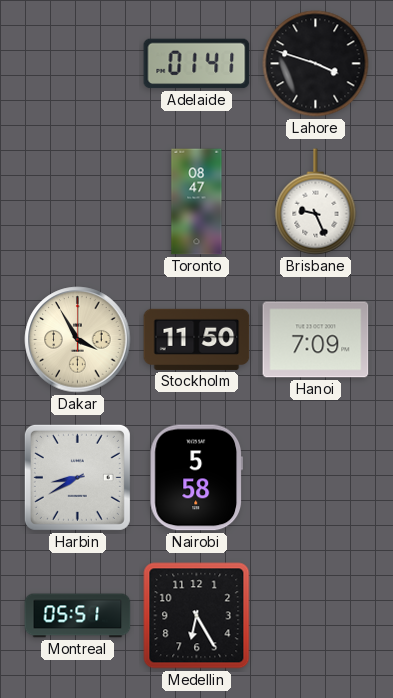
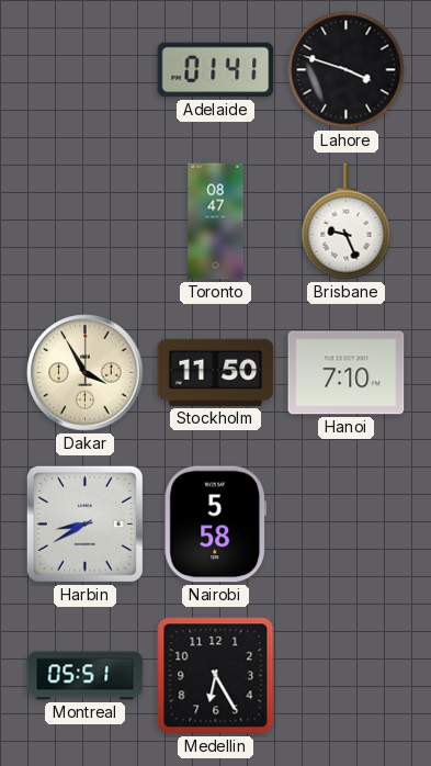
Hanoi: 7:09 -> 7:10
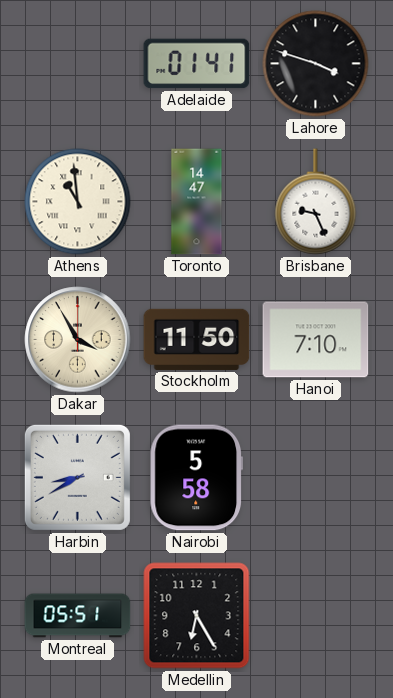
Athens: none -> 10:59
Toronto: 08:47 -> 14:47
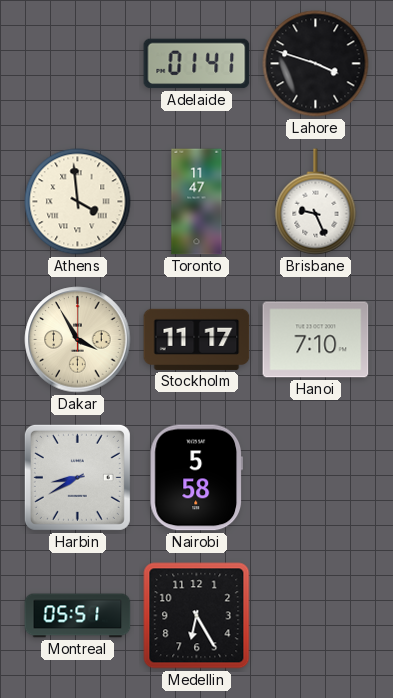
Athens: 10:59 -> 3:59
Toronto: 14:47 -> 11:47
Stockholm: 11:50 -> 11:17
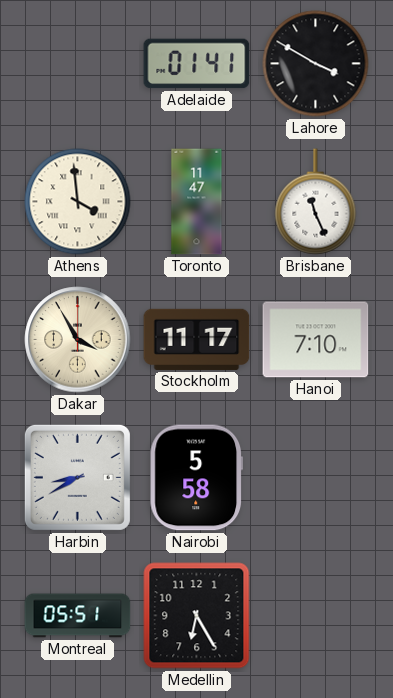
Lahore: 3:48 -> 3:50
Brisbane: 9:26 -> 11:26
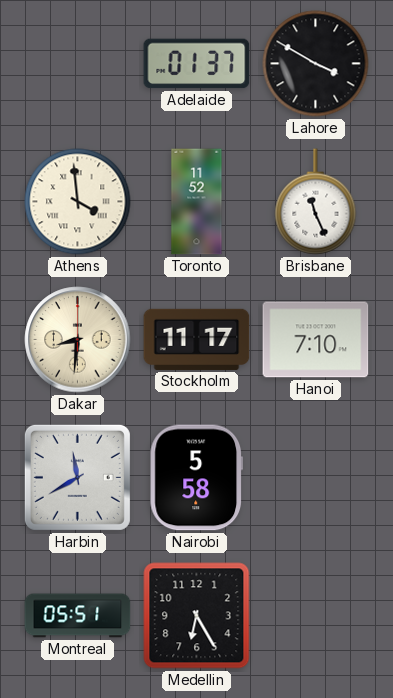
Adelaide: 01:41 -> 01:37
Toronto: 11:47 -> 11:52
Dakar: 3:55 -> 8:31
Harbin: 8:40 -> 11:40
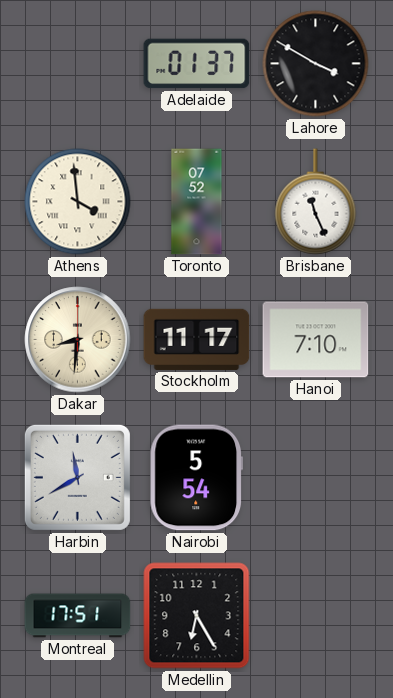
Toronto: 11:52 -> 07:52
Nairobi: 5:58 -> 5:54
Montreal: 05:51 -> 17:51
